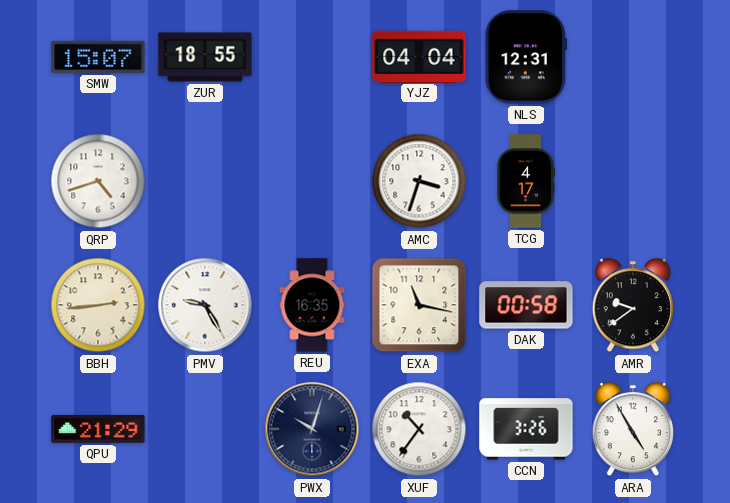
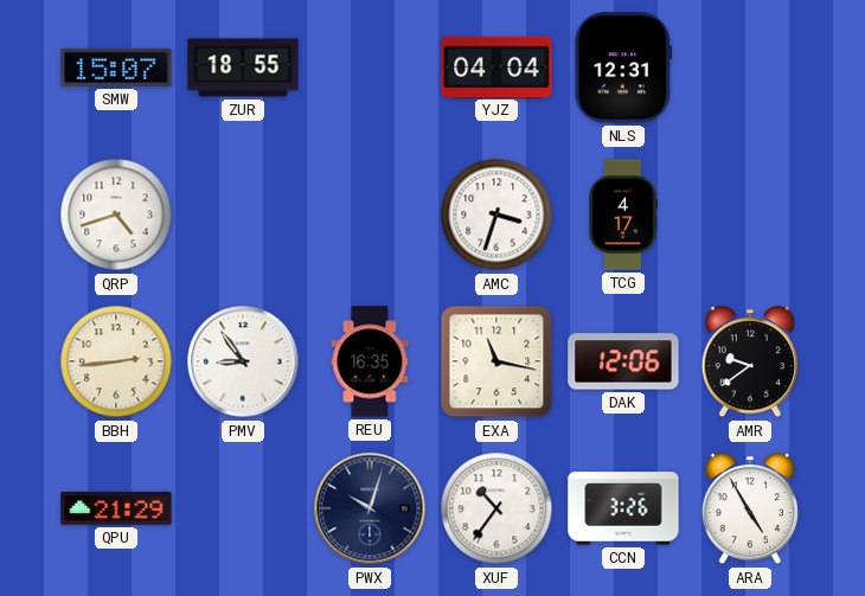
PMV: 9:25 -> 8:54
DAK: 00:58 -> 12:06
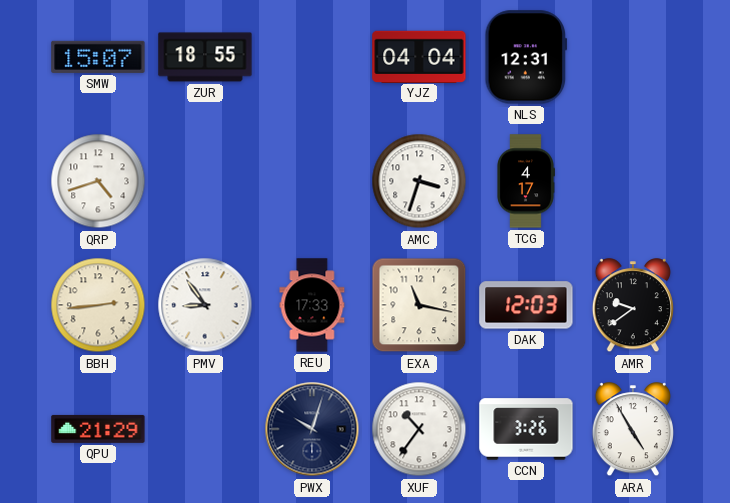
REU: 16:35 -> 17:33
DAK: 12:06 -> 12:03
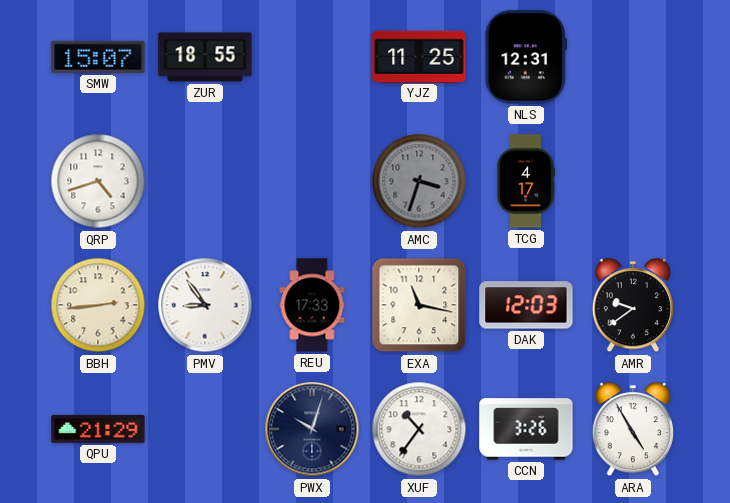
YJZ: 04:04 -> 11:25
AMC dial: white -> grey
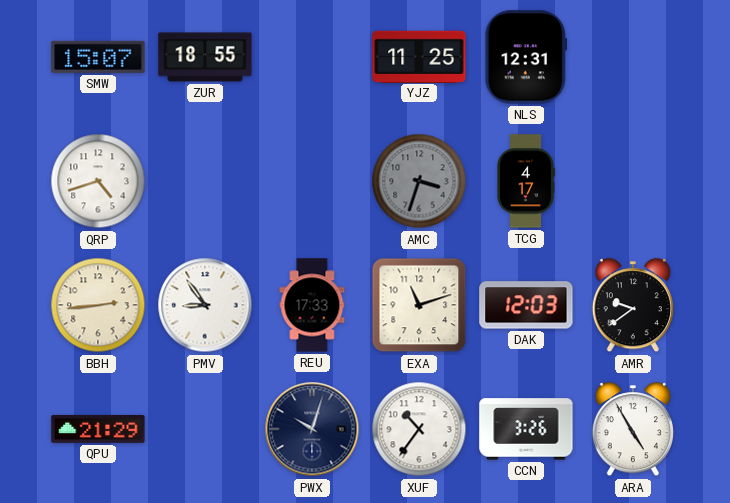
EXA: 11:17 -> 11:12
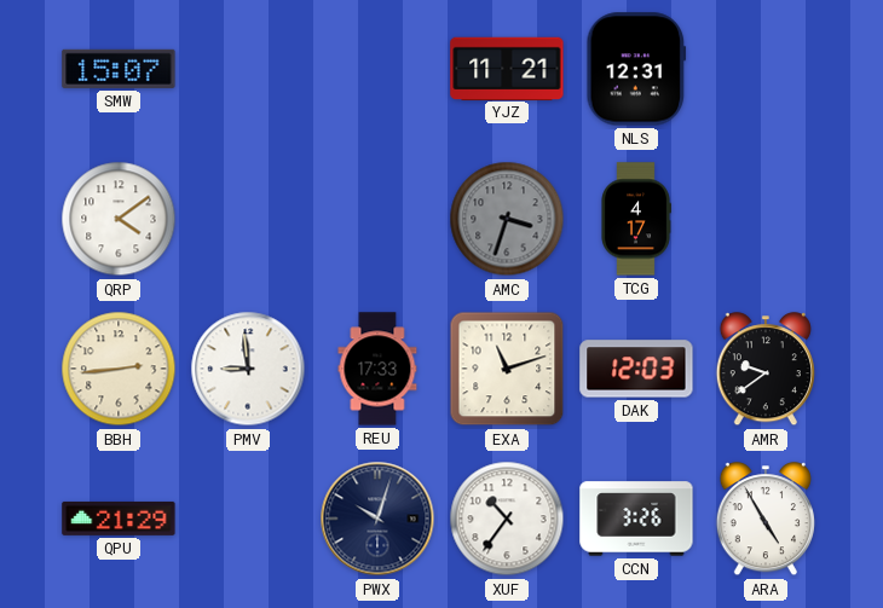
ZUR: 18:55 -> none
YJZ: 11:25 -> 11:21
QRP: 4:42 -> 4:09
PMV: 8:54 -> 8:59
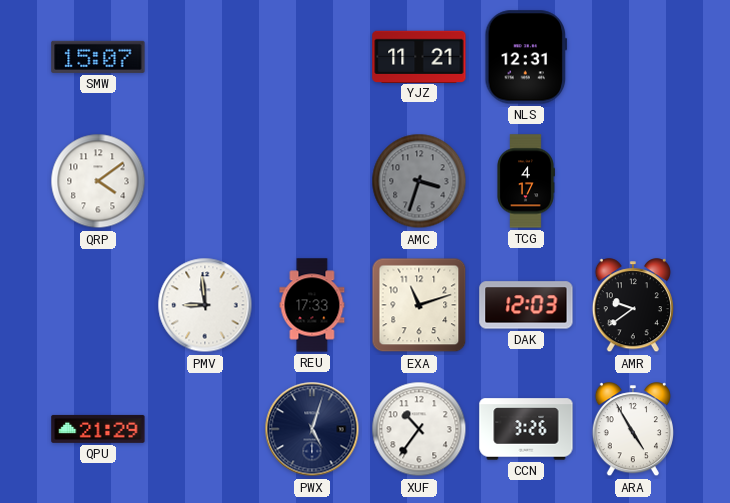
BBH: 2:44 -> none
PWX: 10:03 -> 5:03
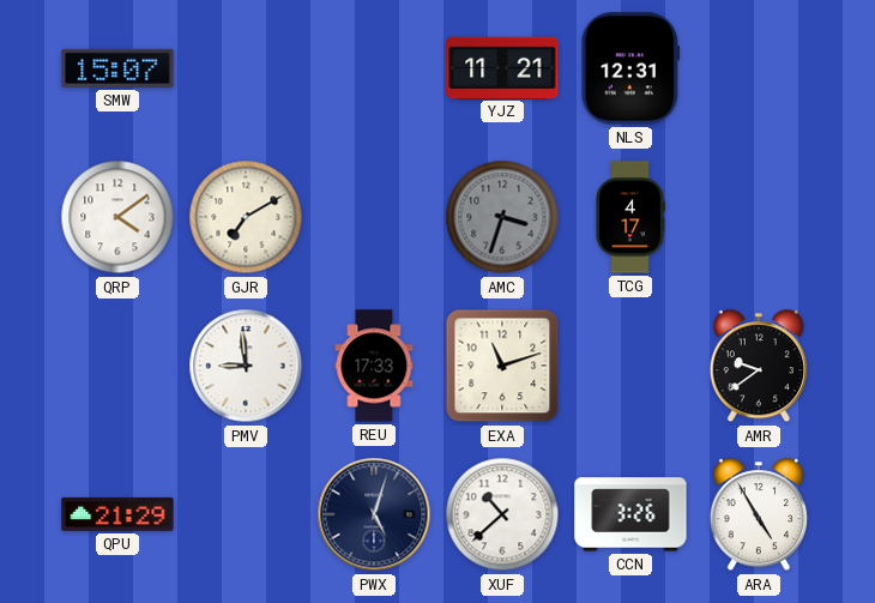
GJR: none -> 7:10
DAK: 12:03 -> none
XUF: 10:36 -> 10:38
